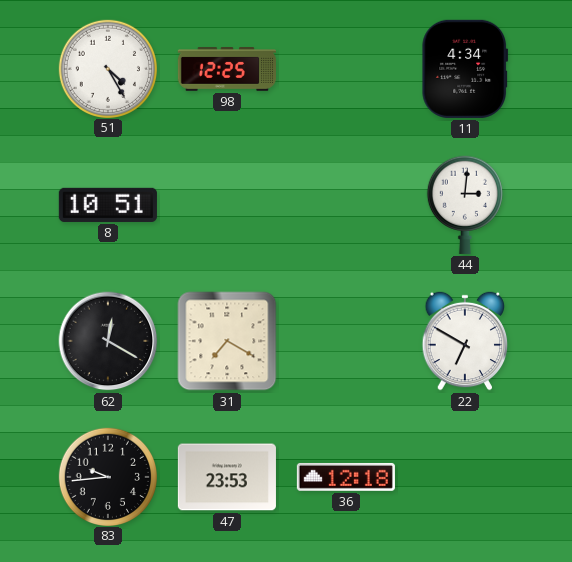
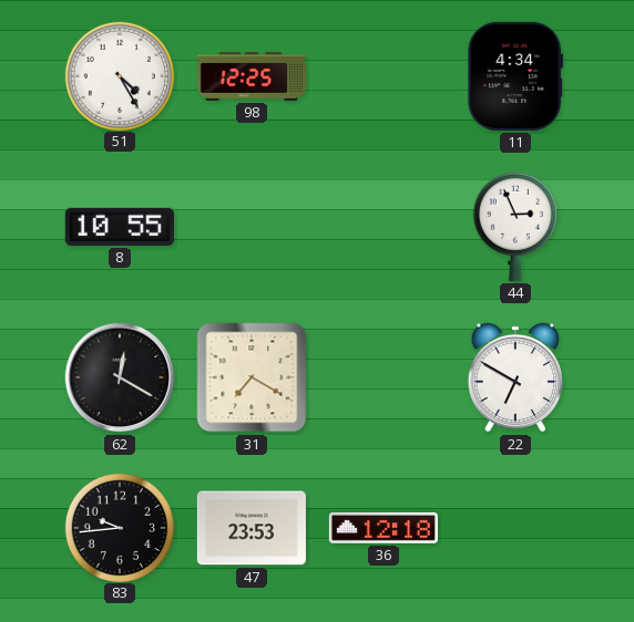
8: 10:51 -> 10:55
44: 3:01 -> 2:56
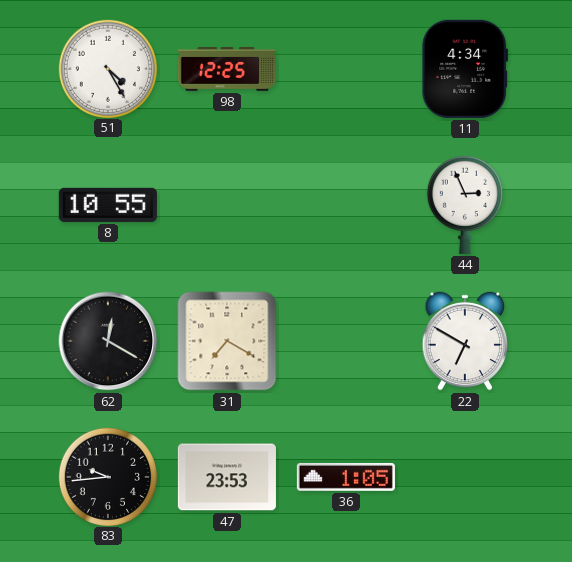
36: 12:18 -> 1:05
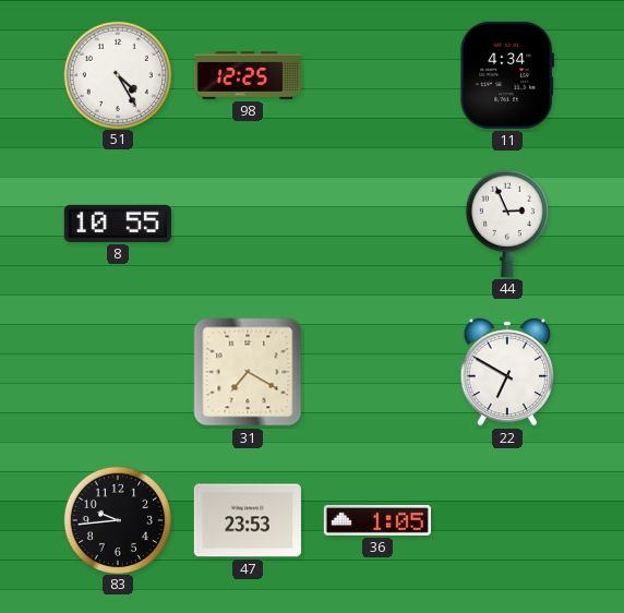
62: 12:20 -> none
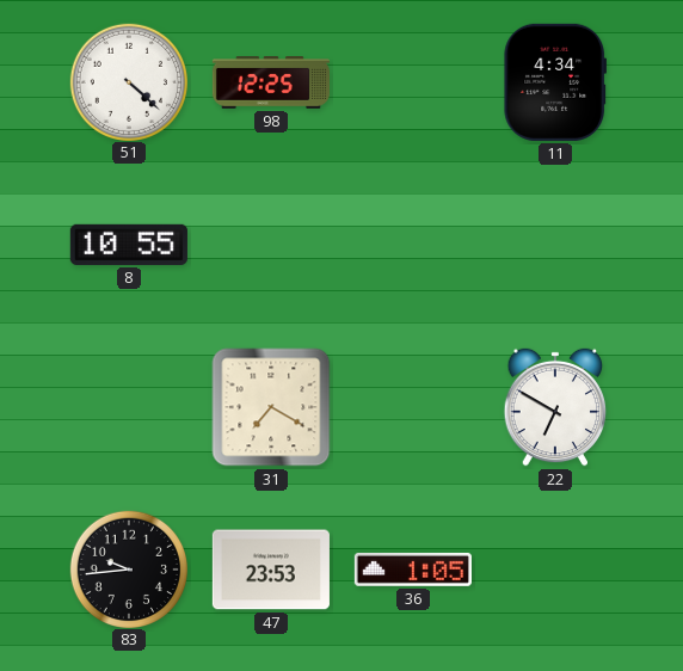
51: 4:25 -> 4:22
44: 2:56 -> none
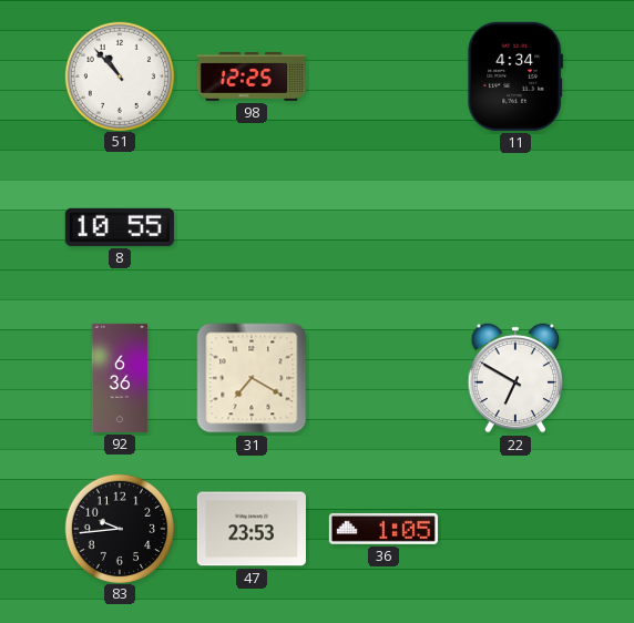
51: 4:22 -> 10:53
92: none -> 6:36
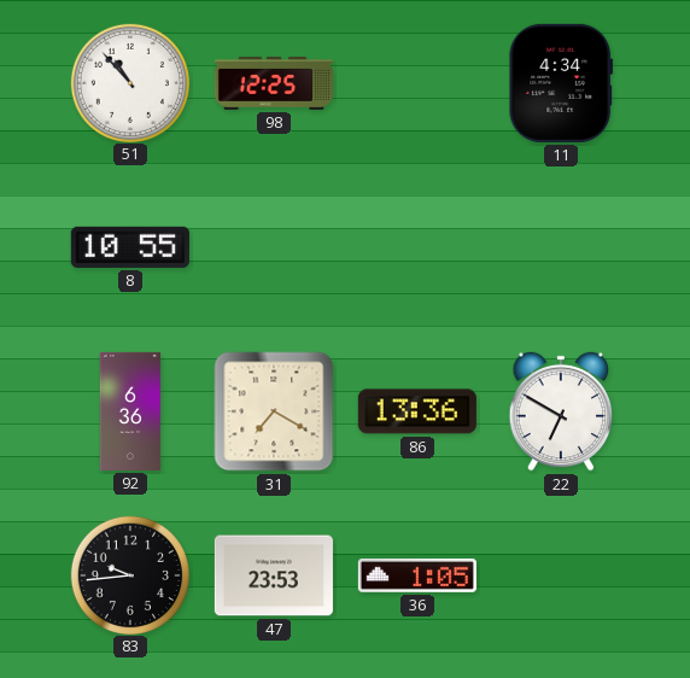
86: none -> 13:36
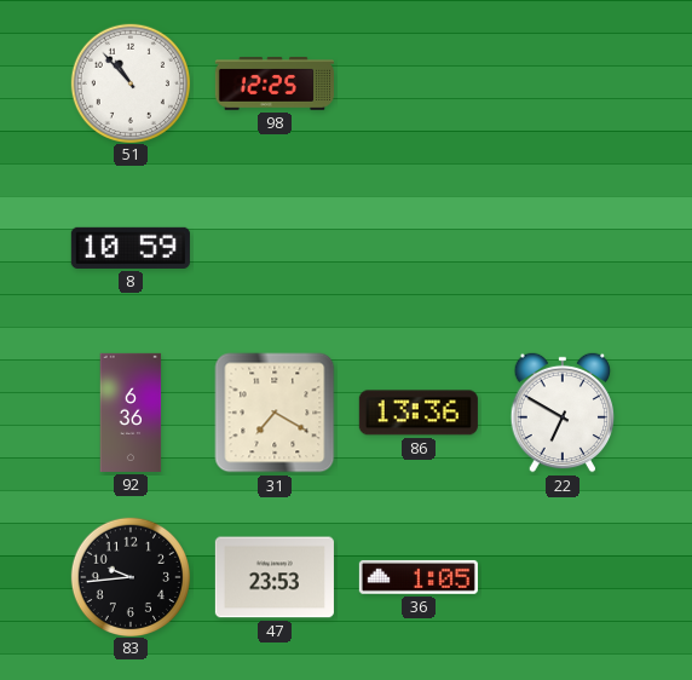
11: 4:34 -> none
8: 10:55 -> 10:59
